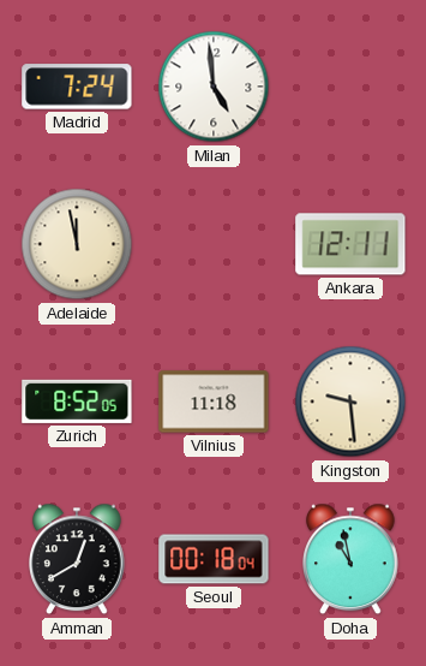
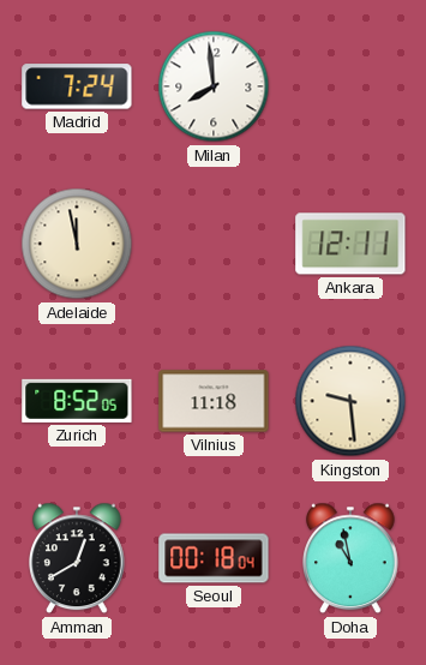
Milan: 4:59 -> 7:59
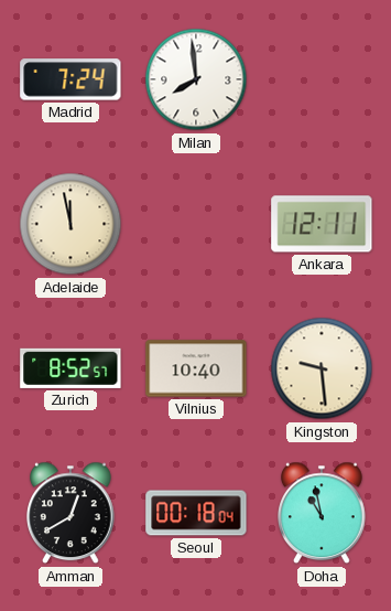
Zurich: 8:52:05 -> 8:52:57
Vilnius: 11:18 -> 10:40
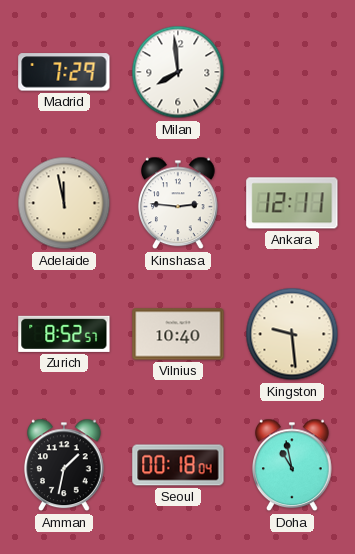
Madrid: 7:24 -> 7:29
Kinshasa: none -> 2:46
Amman: 12:40 -> 1:32
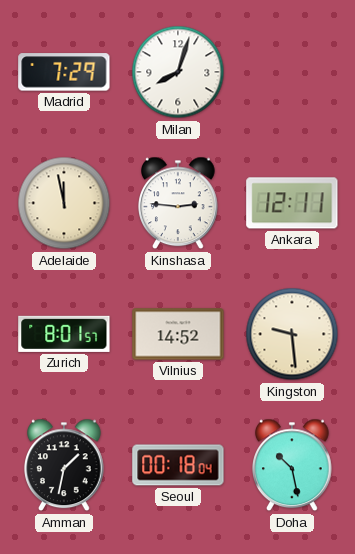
Milan: 7:59 -> 8:03
Zurich: 8:52 -> 8:01
Vilnius: 10:40 -> 14:52
Doha: 10:58 -> 10:28
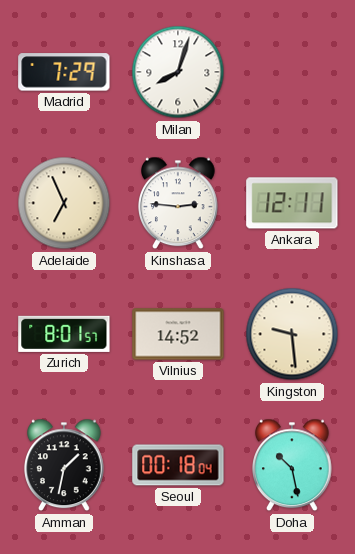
Adelaide: 11:58 -> 6:56
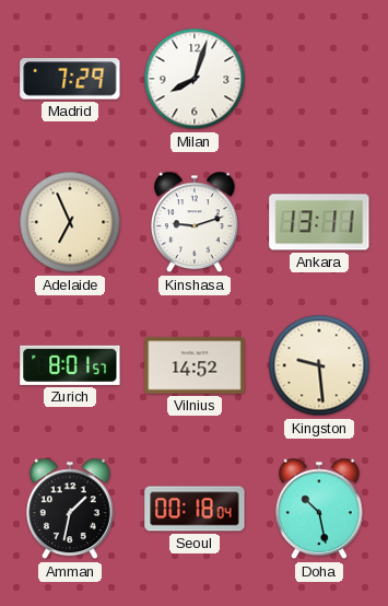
Kinshasa: 2:46 -> 9:12
Ankara: 12:11 -> 13:11
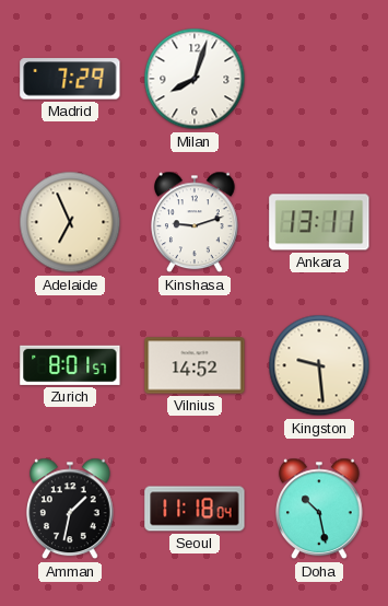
Seoul: 00:18 -> 11:18
